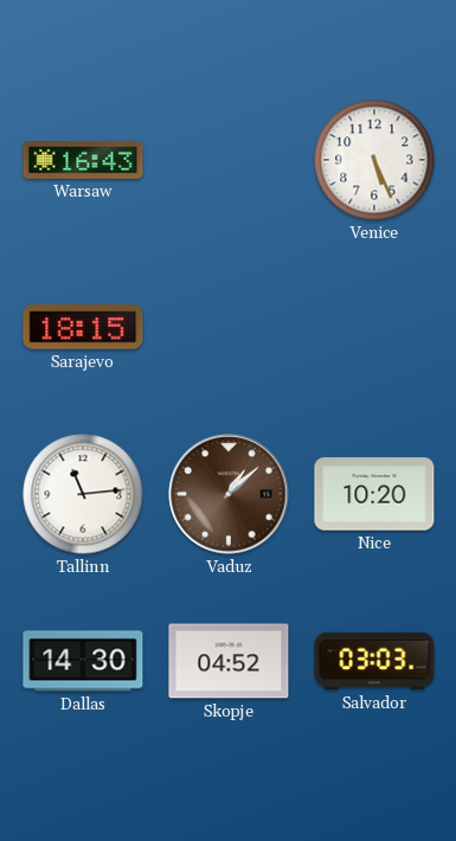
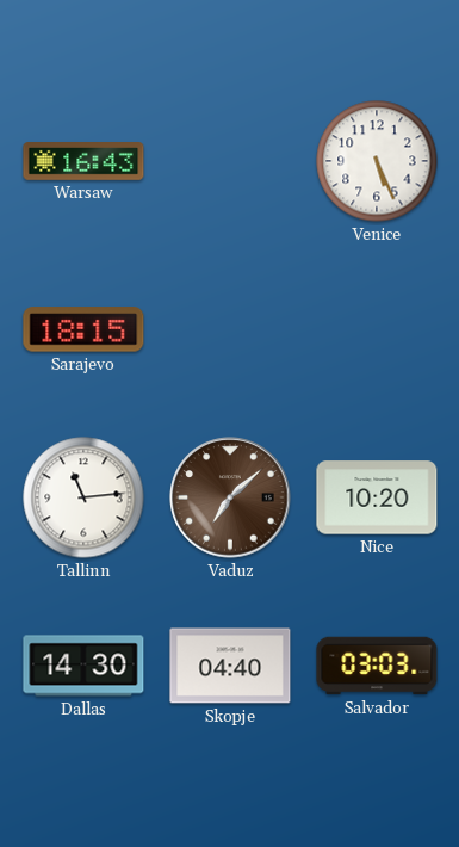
Vaduz: 1:08 -> 7:08
Skopje: 04:52 -> 04:40
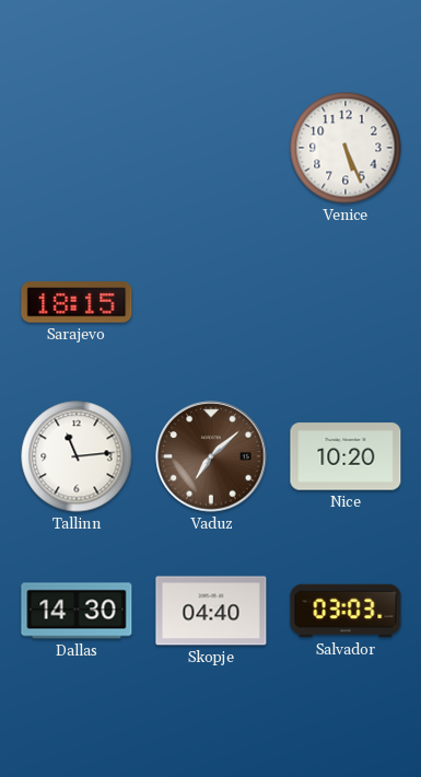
Warsaw: 16:43 -> none
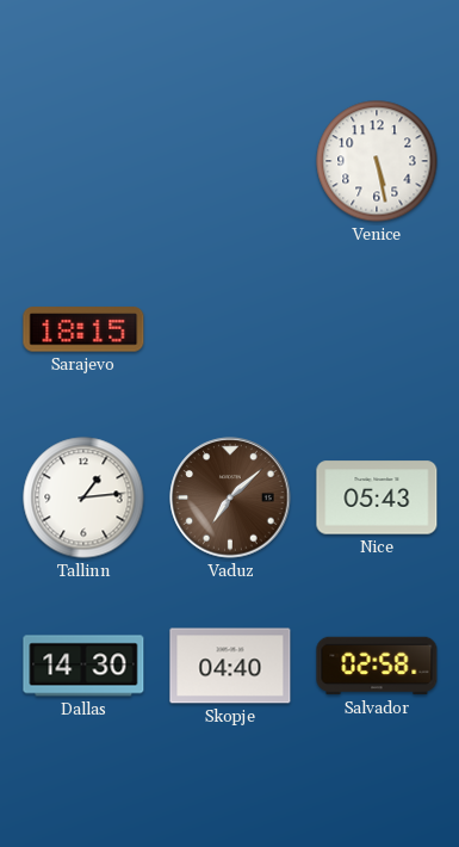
Venice: 5:26 -> 5:28
Tallinn: 11:14 -> 1:14
Nice: 10:20 -> 05:43
Salvador: 03:03 -> 02:58
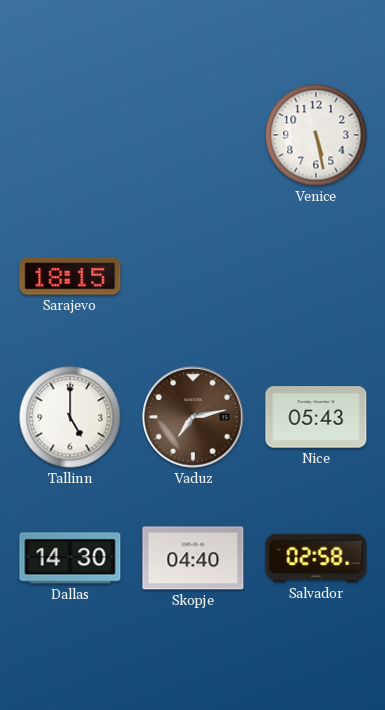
Tallinn: 1:14 -> 5:00
Vaduz: 7:08 -> 7:13
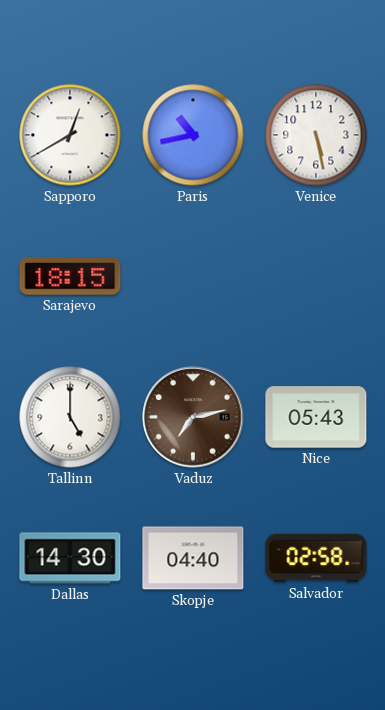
Sapporo: none -> 12:40
Paris: none -> 10:43
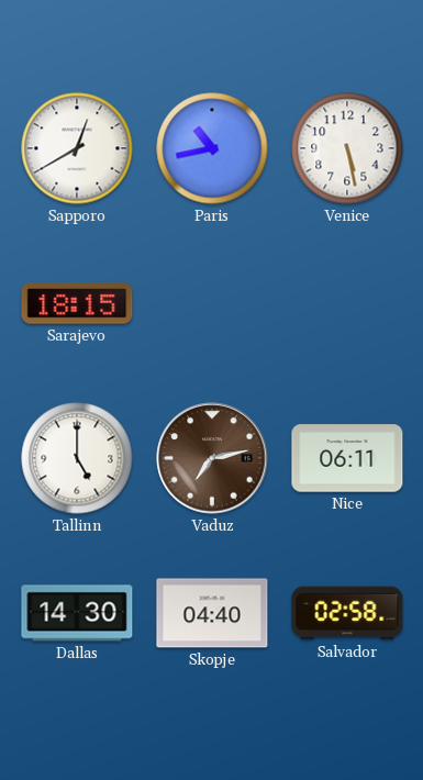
Nice: 05:43 -> 06:11
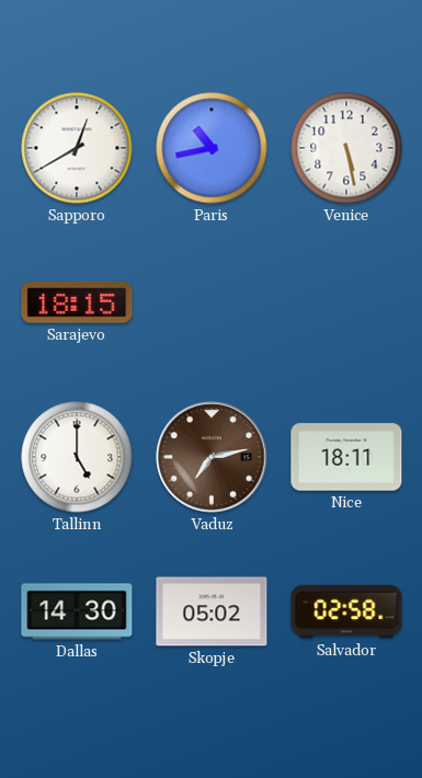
Nice: 06:11 -> 18:11
Skopje: 04:40 -> 05:02
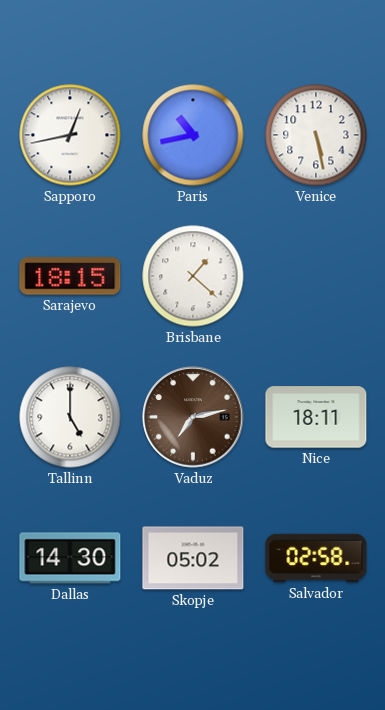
Sapporo: 12:40 -> 12:43
Brisbane: none -> 1:22
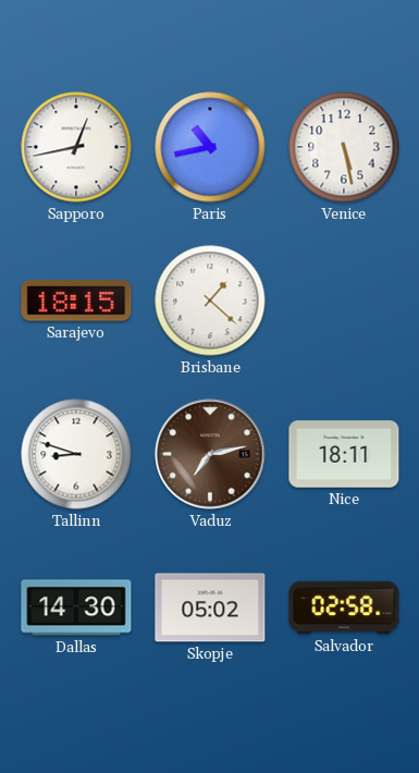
Tallinn: 5:00 -> 8:48
